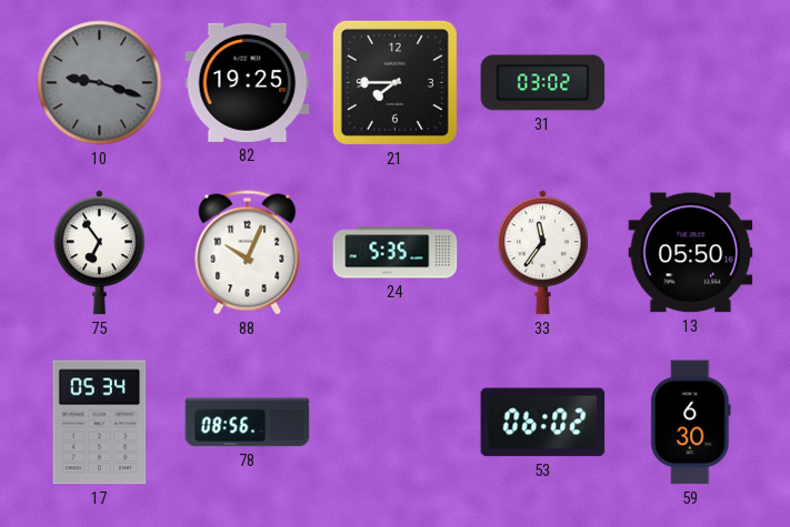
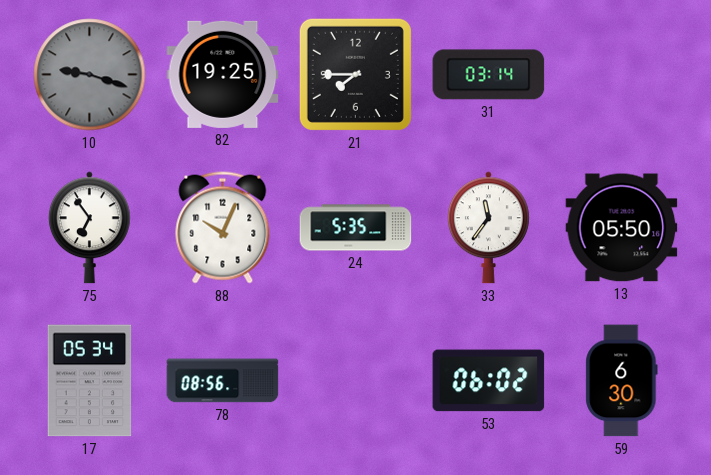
31: 03:02 -> 03:14
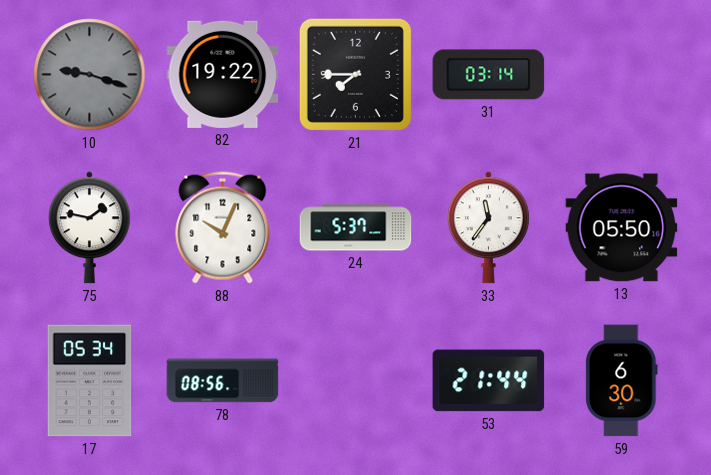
82: 19:25 -> 19:22
75: 6:54 -> 1:47
24: 5:35 -> 5:37
53: 06:02 -> 21:44
